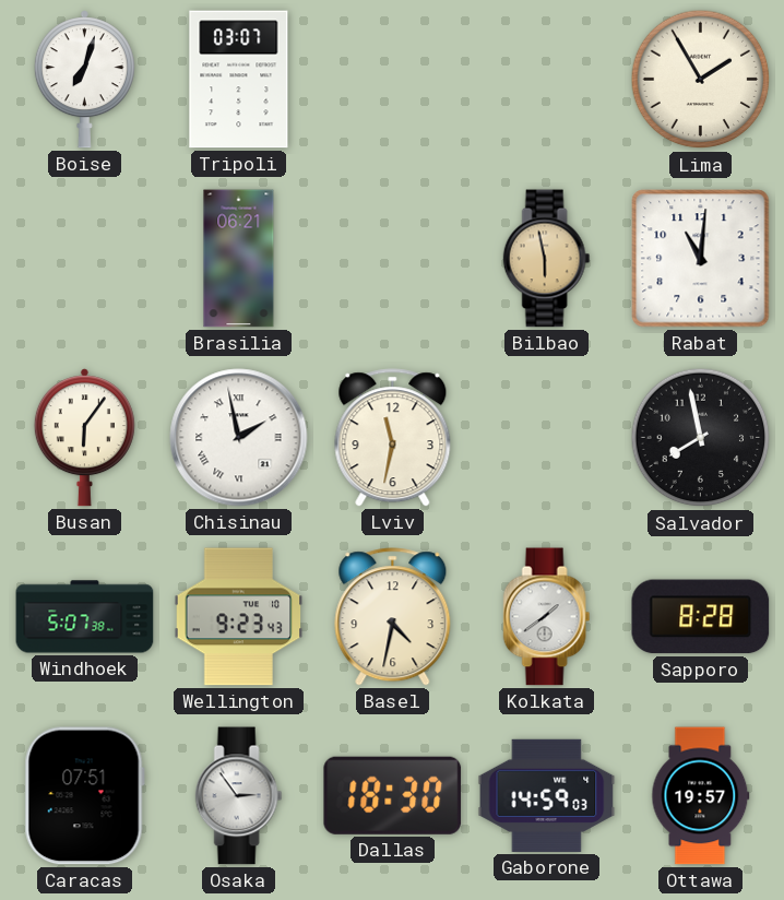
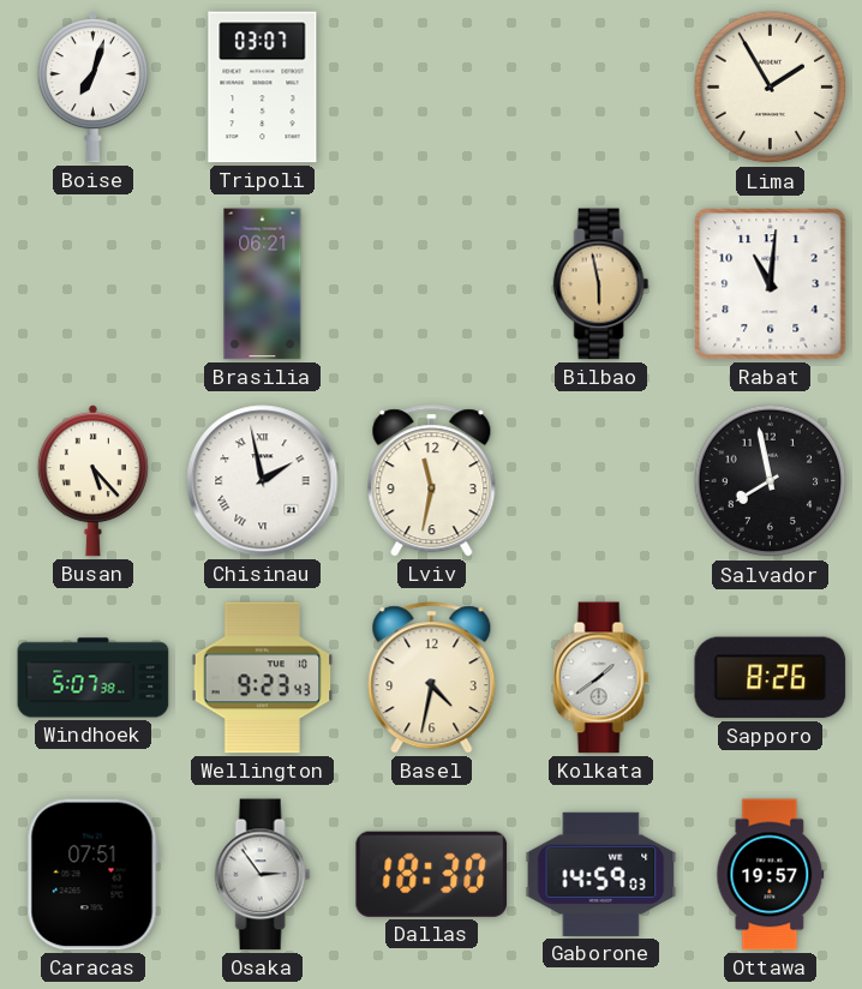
Busan: 6:06 -> 5:23
Sapporo: 8:28 -> 8:26
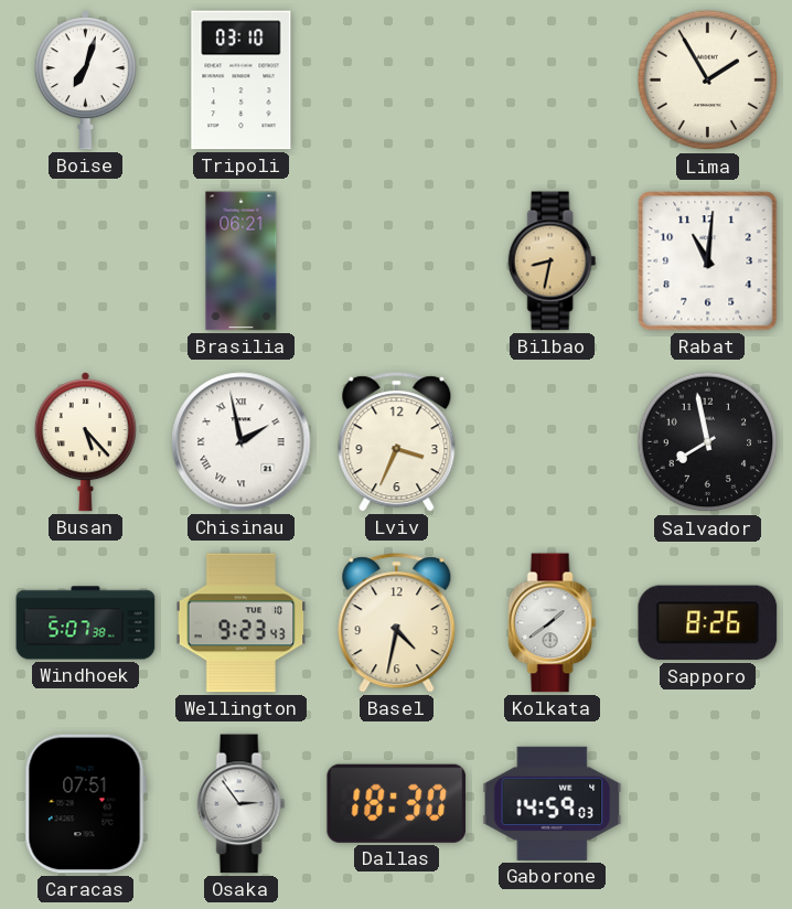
Tripoli: 03:07 -> 03:10
Bilbao: 5:58 -> 8:32
Lviv: 11:32 -> 3:34
Ottawa: 19:57 -> none
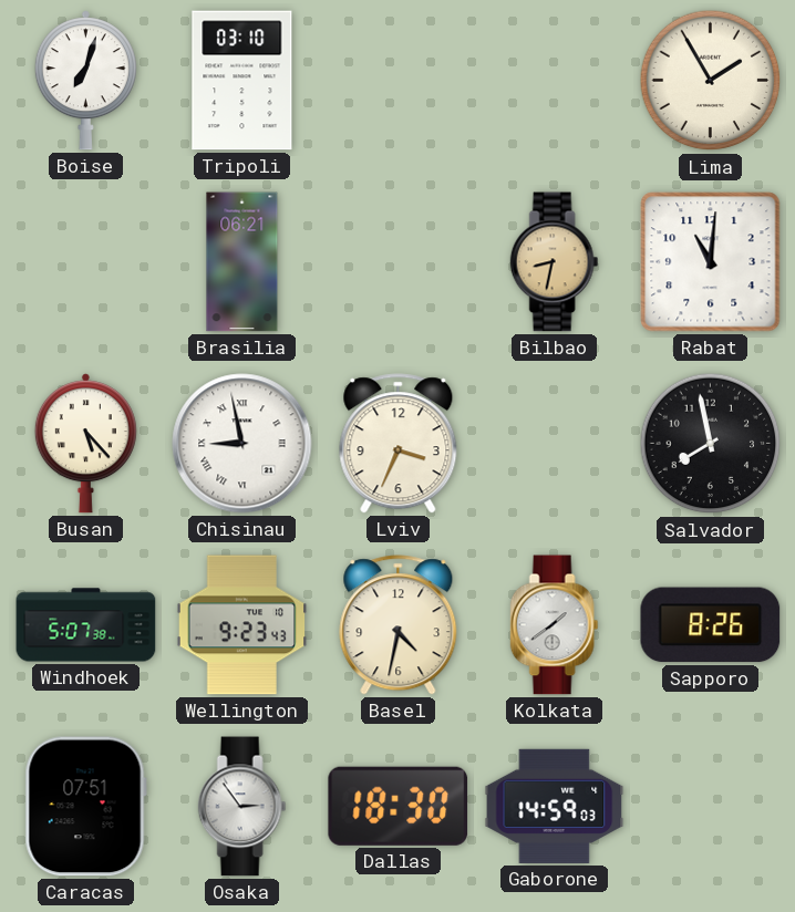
Chisinau: 1:58 -> 8:58
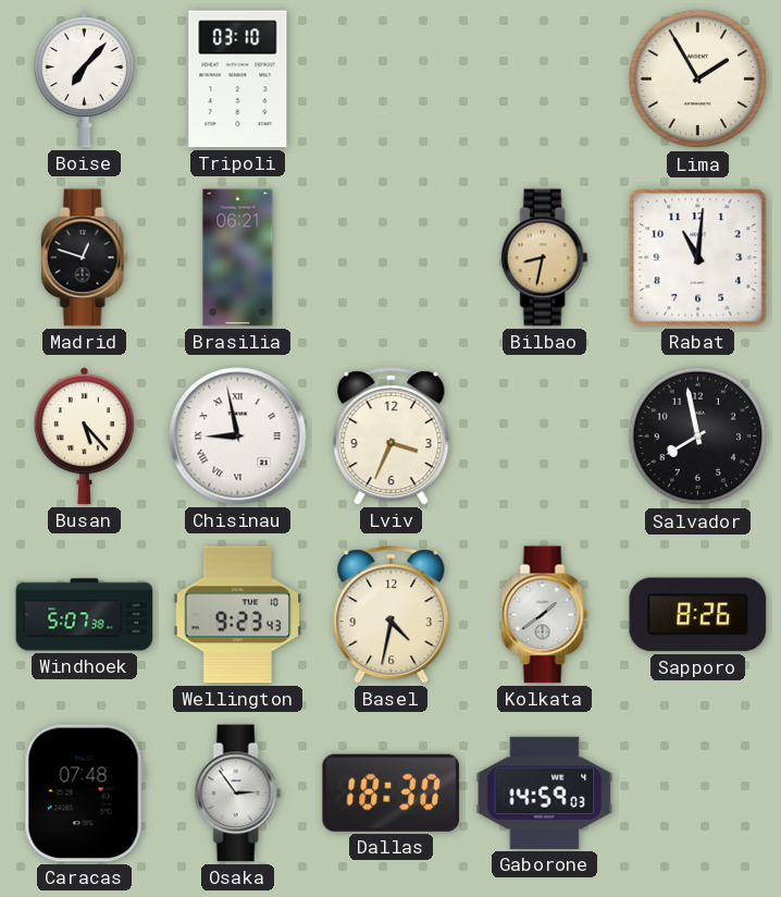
Boise: 7:03 -> 7:07
Madrid: none -> 12:48
Caracas: 07:51 -> 07:48
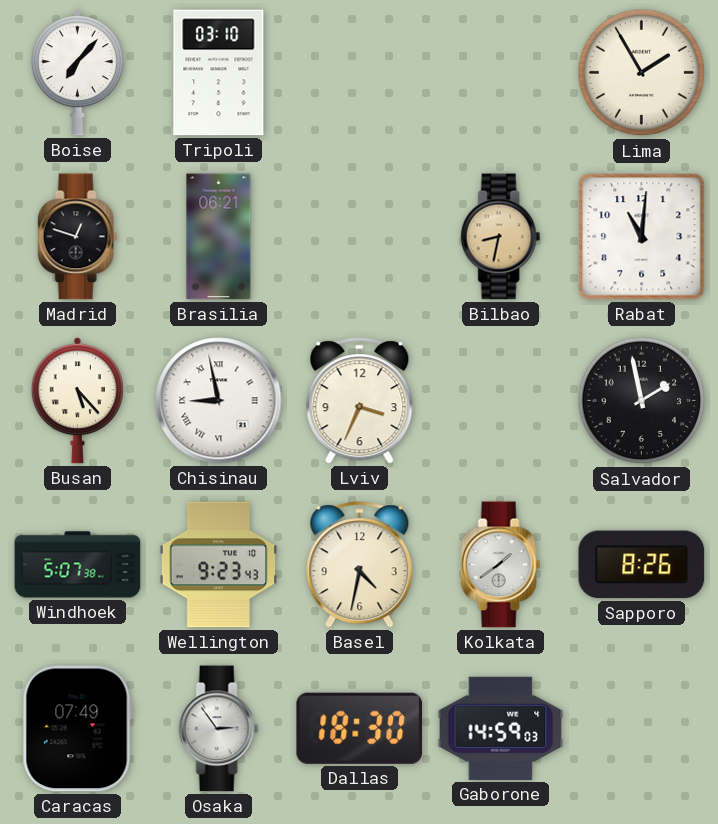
Salvador: 7:58 -> 1:58
Caracas: 07:48 -> 07:49
